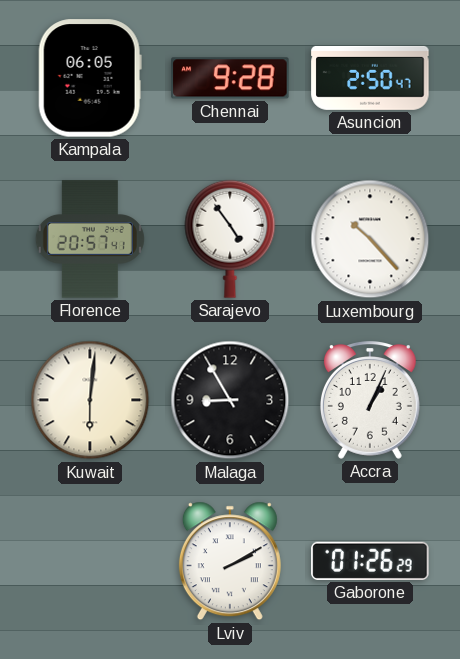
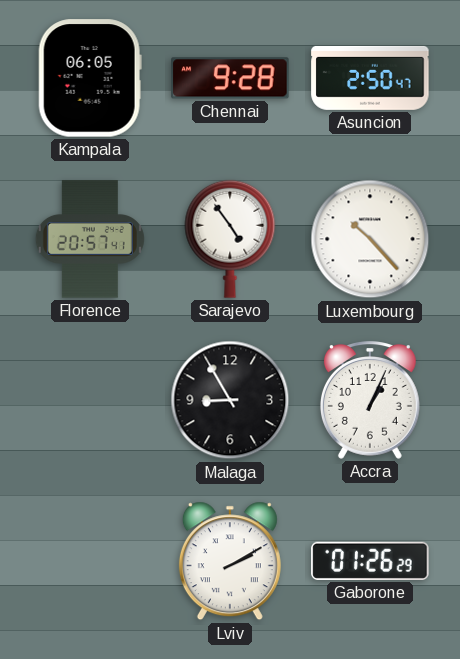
Kuwait: 6:01 -> none
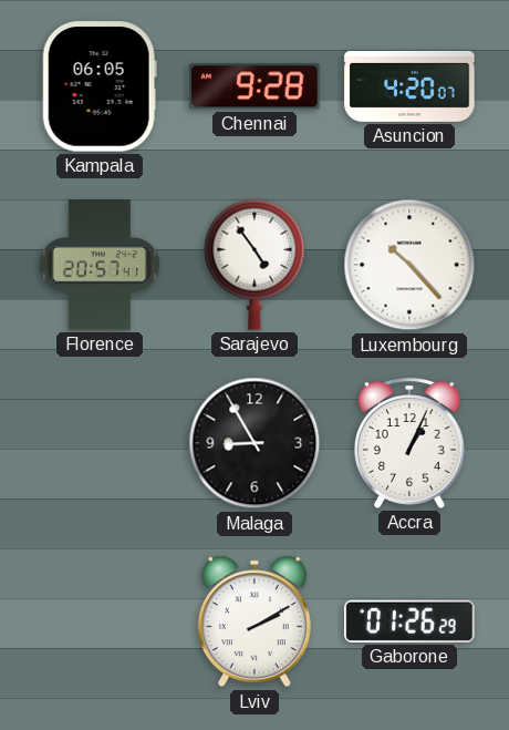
Asuncion: 2:50 -> 4:20
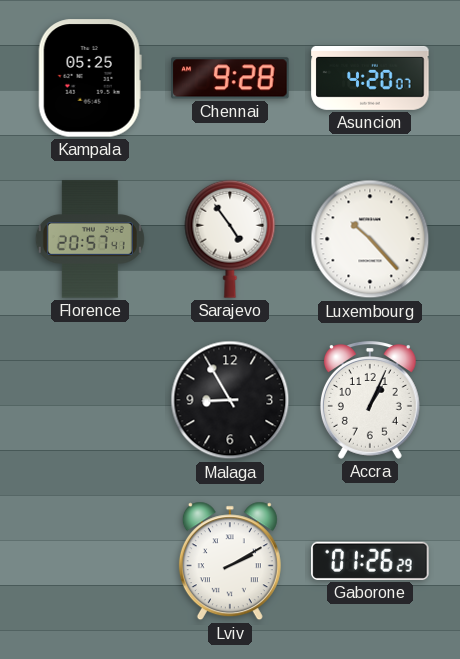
Kampala: 06:05 -> 05:25
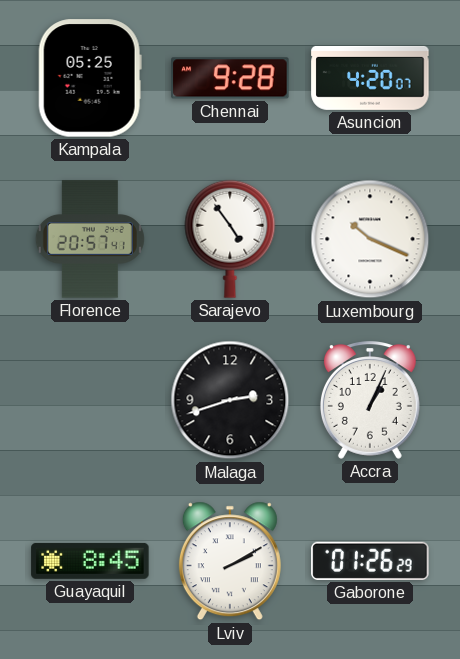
Luxembourg: 10:23 -> 10:19
Malaga: 8:55 -> 2:42
Guayaquil: none -> 8:45
